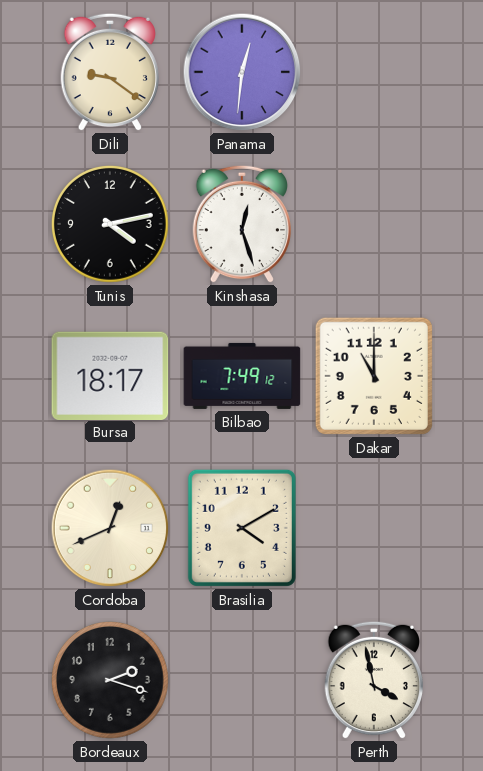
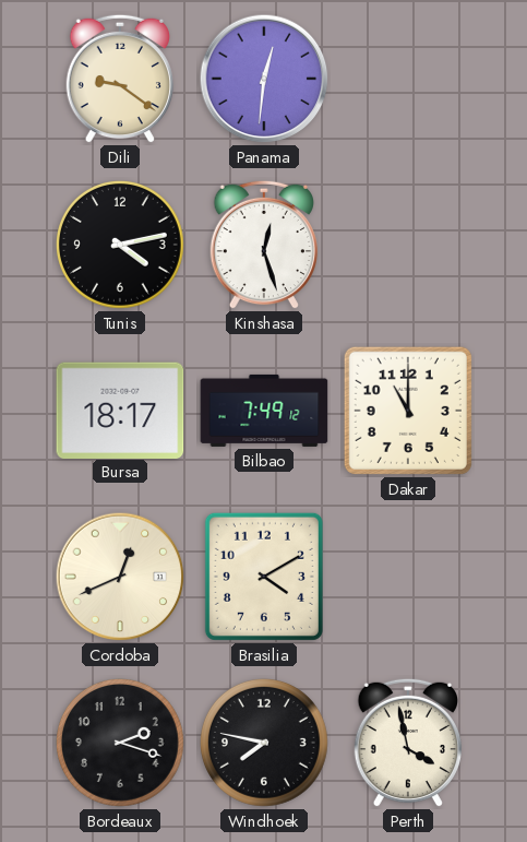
Windhoek: none -> 7:47
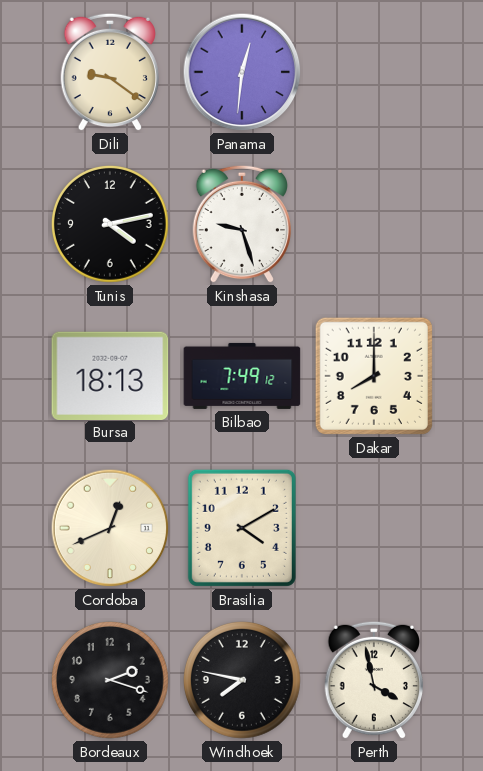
Kinshasa: 12:27 -> 9:27
Bursa: 18:17 -> 18:13
Dakar: 11:00 -> 8:00
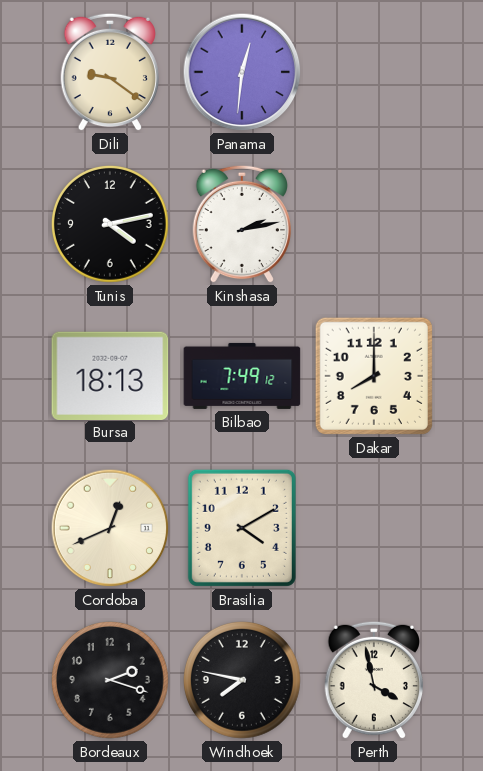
Kinshasa: 9:27 -> 2:13
